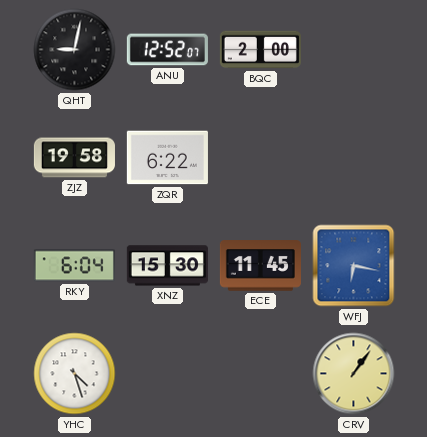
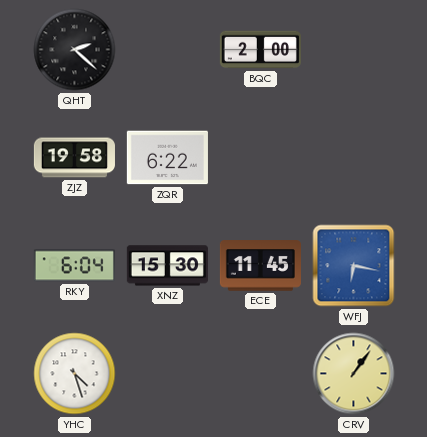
QHT: 9:02 -> 2:22
ANU: 12:52 -> none
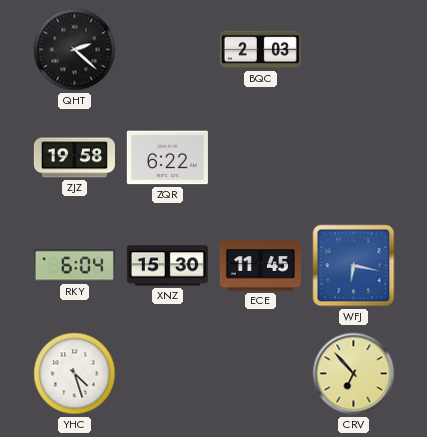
BQC: 2:00 -> 2:03
CRV: 1:06 -> 6:53
